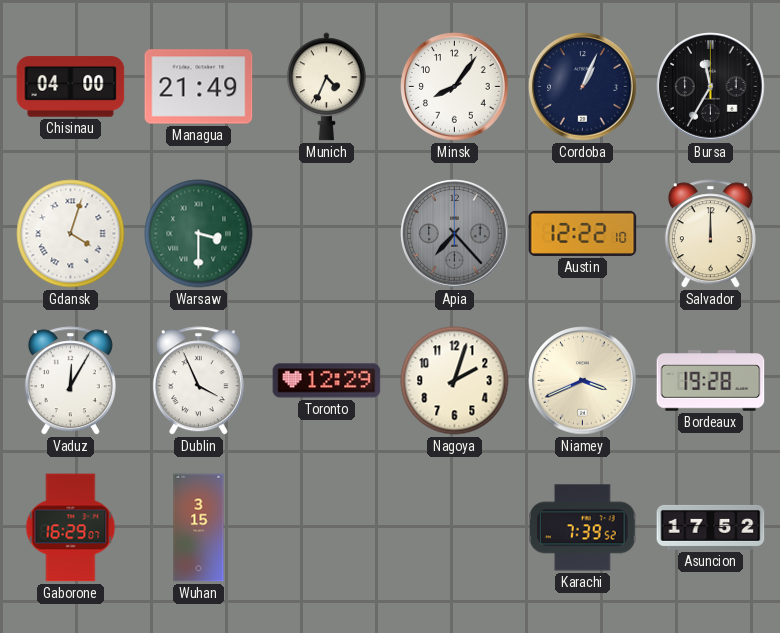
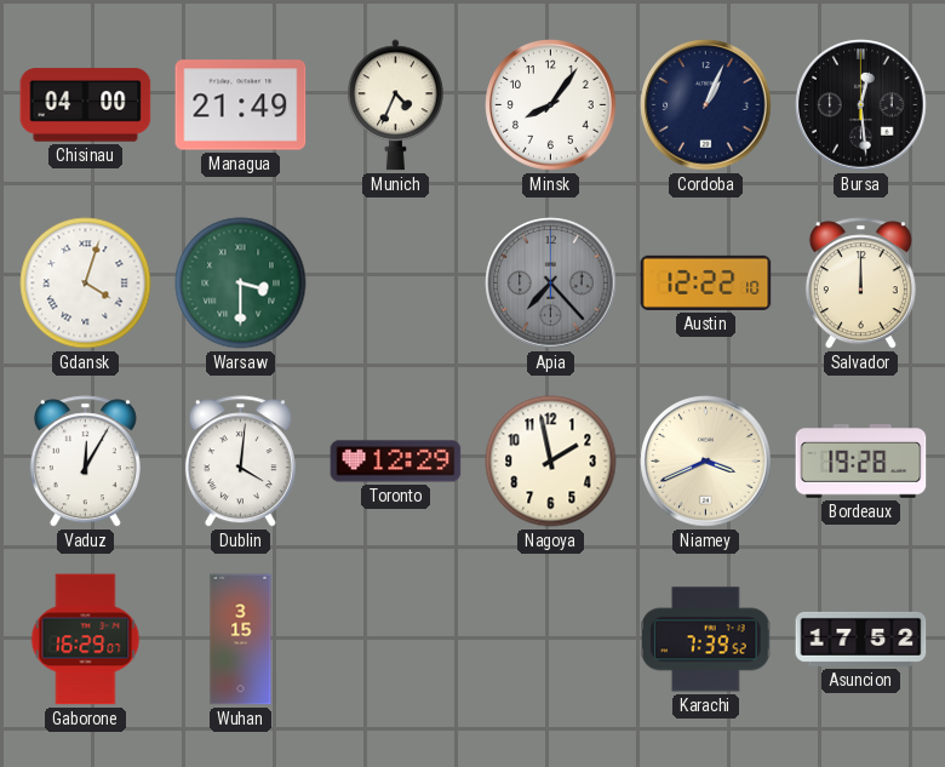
Bursa: 11:35 -> 12:29
Dublin: 3:56 -> 4:01
Nagoya: 2:03 -> 1:58
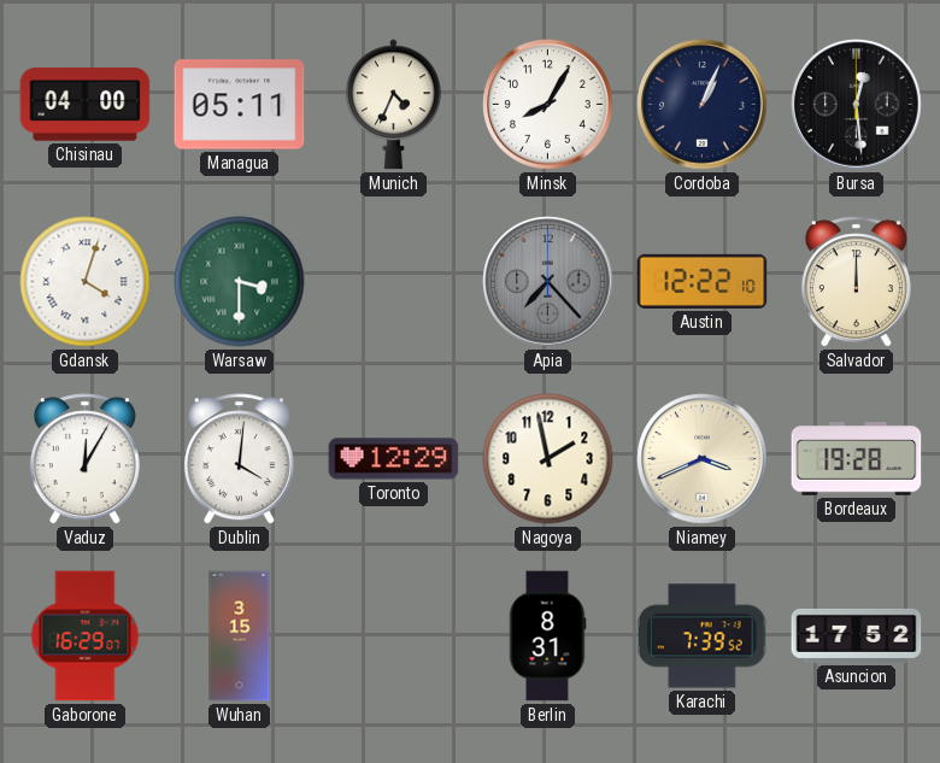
Managua: 21:49 -> 05:11
Minsk: 8:06 -> 8:05
Berlin: none -> 8:31
